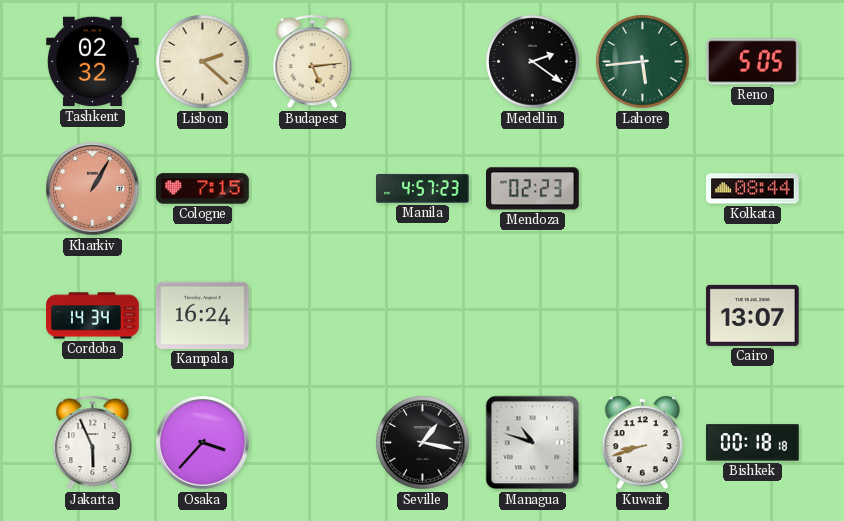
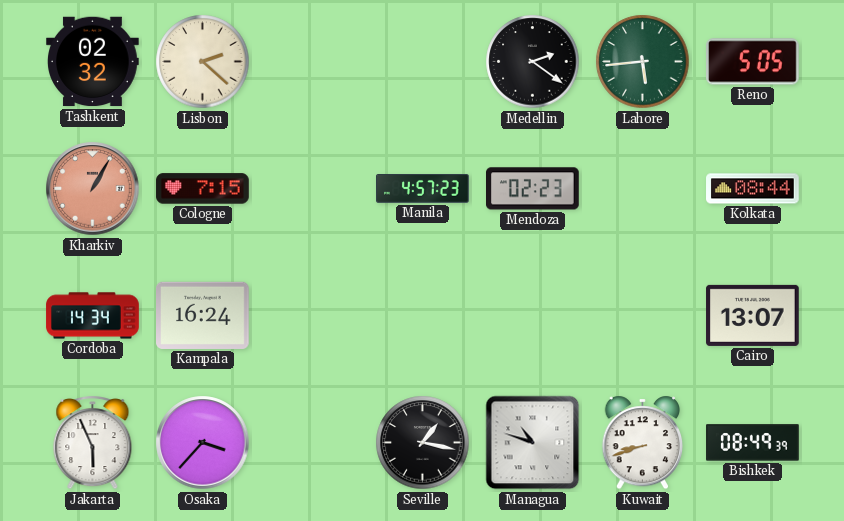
Budapest: 5:14 -> none
Bishkek: 00:18 -> 08:49
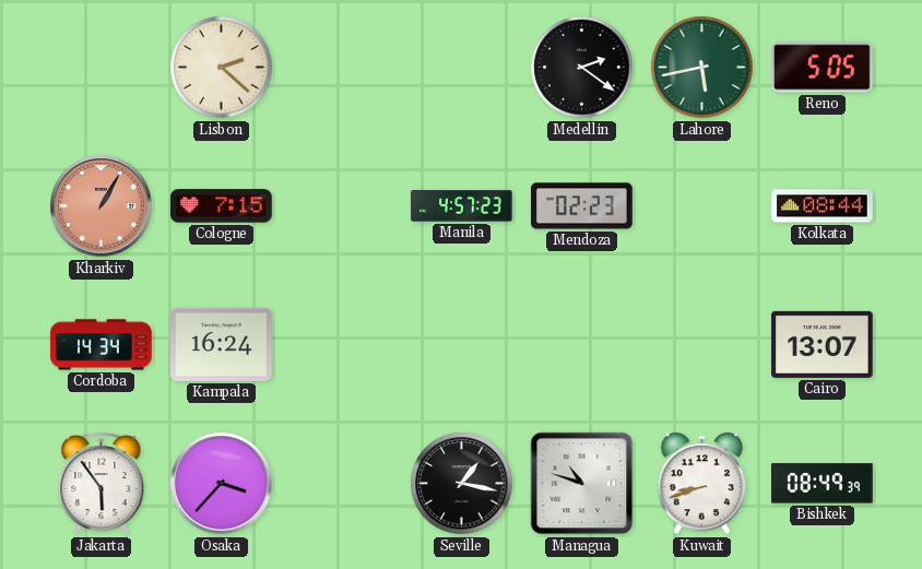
Tashkent: 02:32 -> none
Lahore: 5:44 -> 5:43
Jakarta: 5:56 -> 5:54
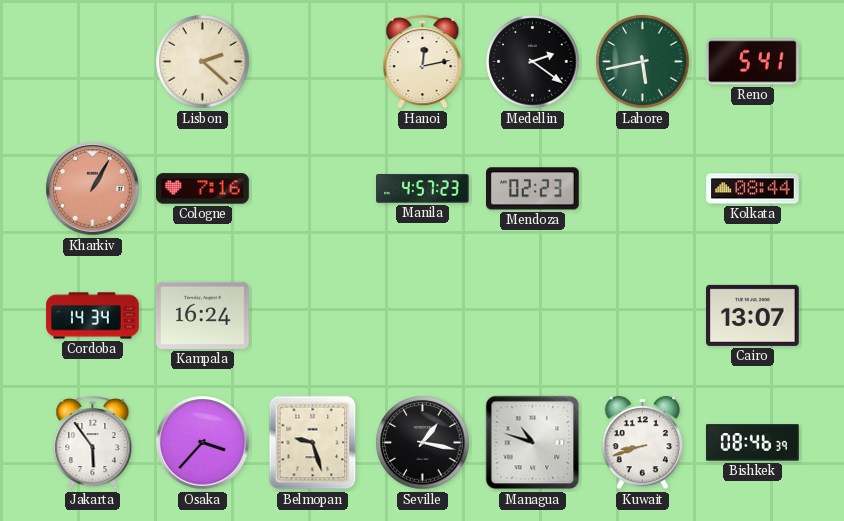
Hanoi: none -> 12:13
Reno: 5:05 -> 5:41
Cologne: 7:15 -> 7:16
Belmopan: none -> 9:27
Bishkek: 08:49 -> 08:46
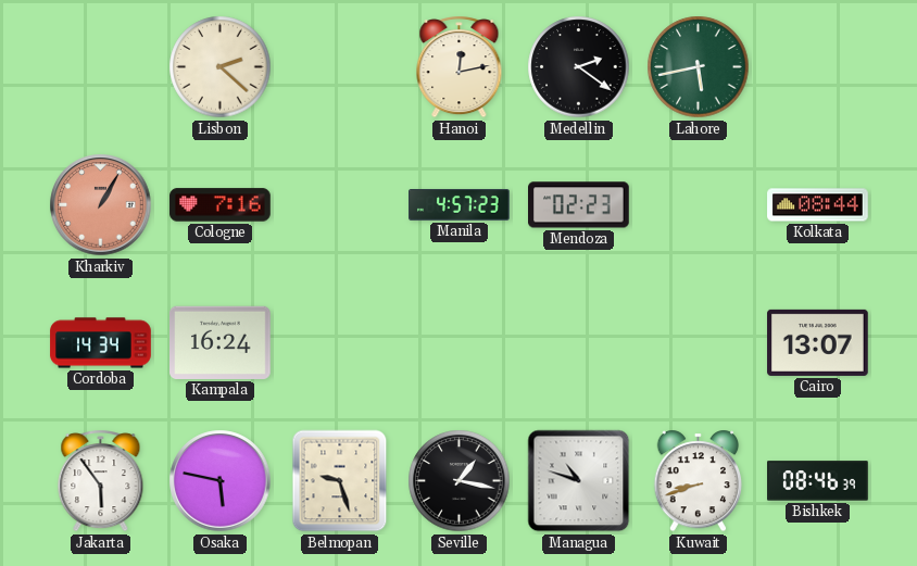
Reno: 5:41 -> none
Osaka: 3:37 -> 5:47
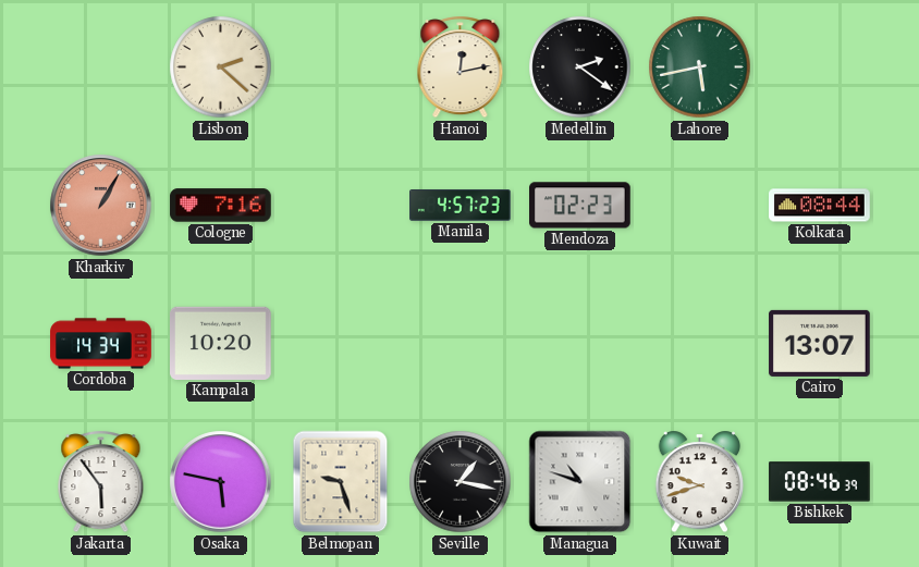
Kampala: 16:24 -> 10:20
Kuwait: 8:42 -> 9:42
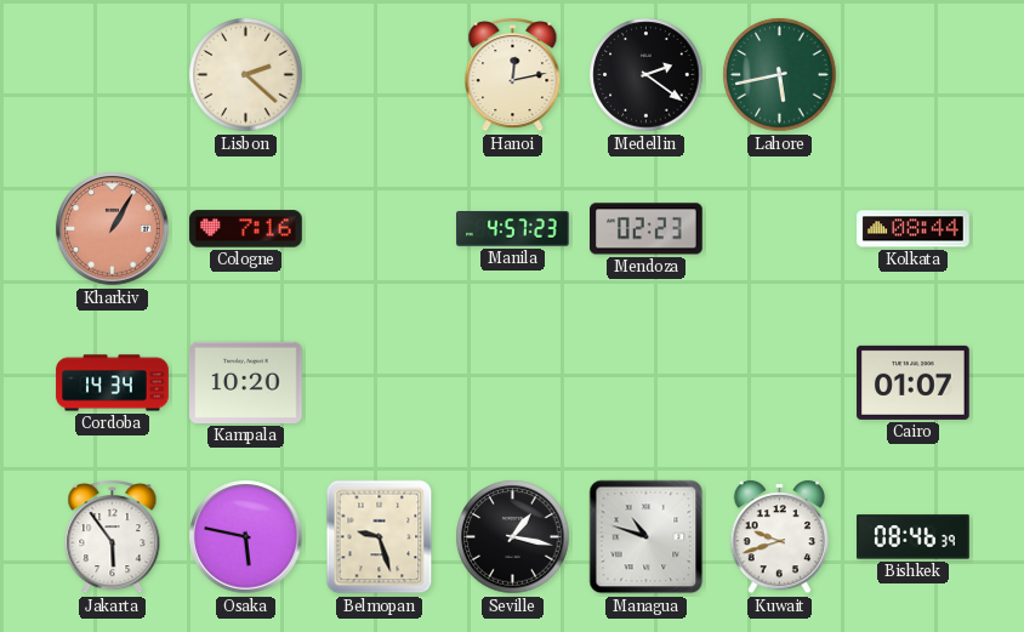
Cairo: 13:07 -> 01:07
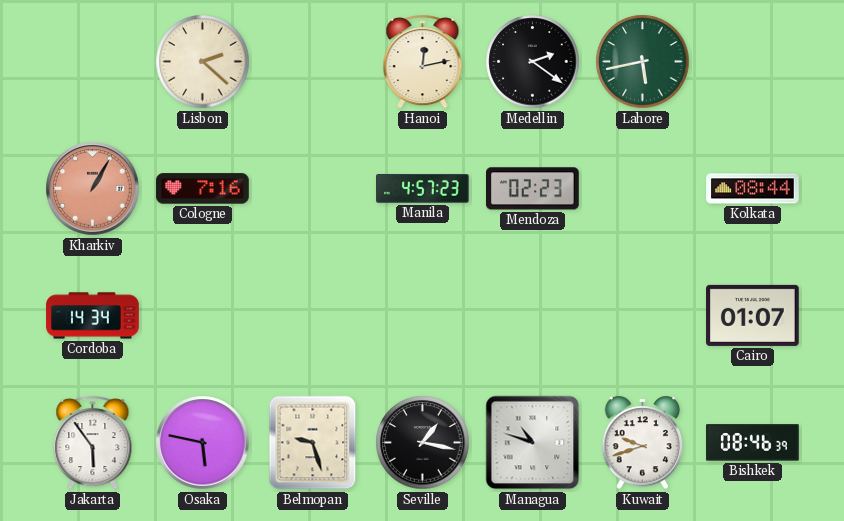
Kampala: 10:20 -> none
